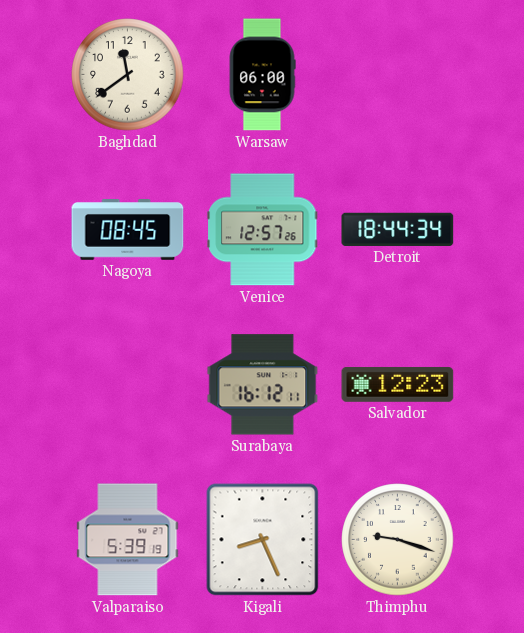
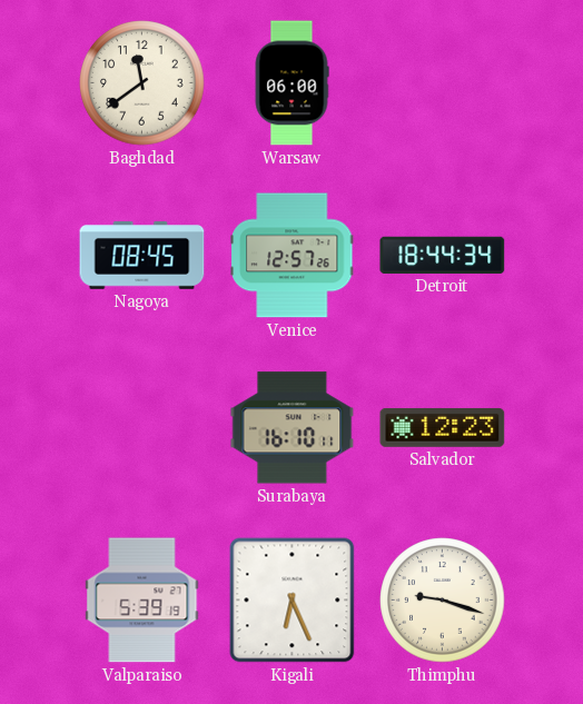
Surabaya: 16:12 -> 16:10
Kigali: 8:26 -> 6:26
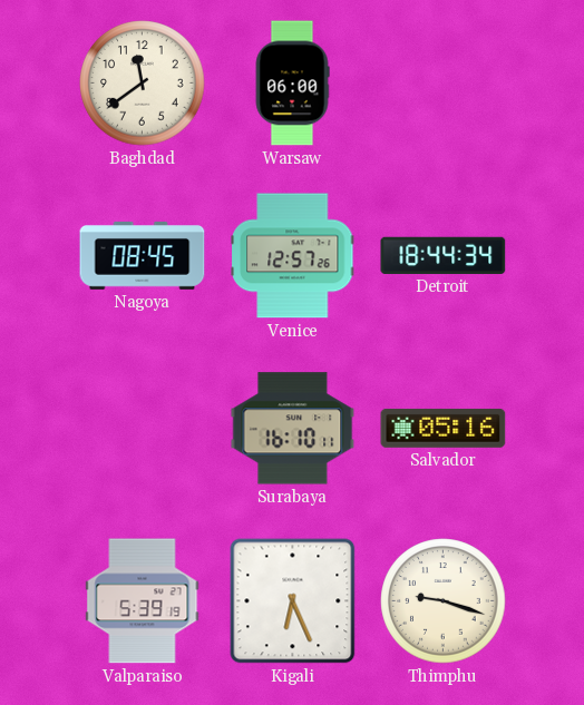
Salvador: 12:23 -> 05:16
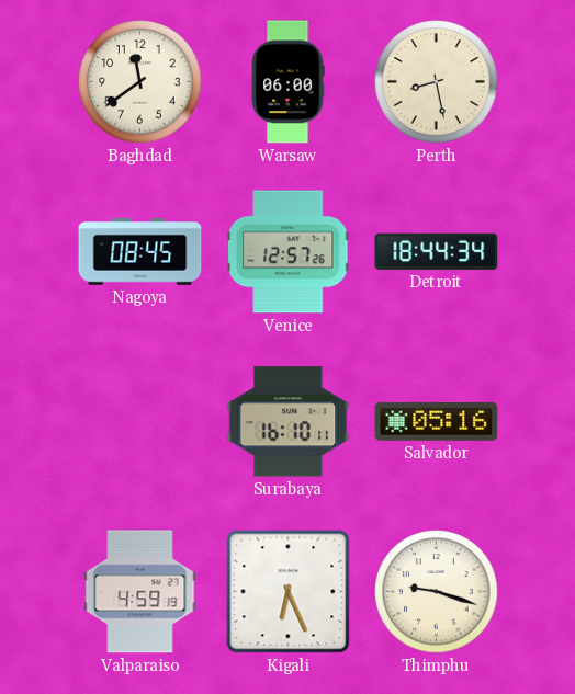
Perth: none -> 8:28
Valparaiso: 5:39 -> 4:59
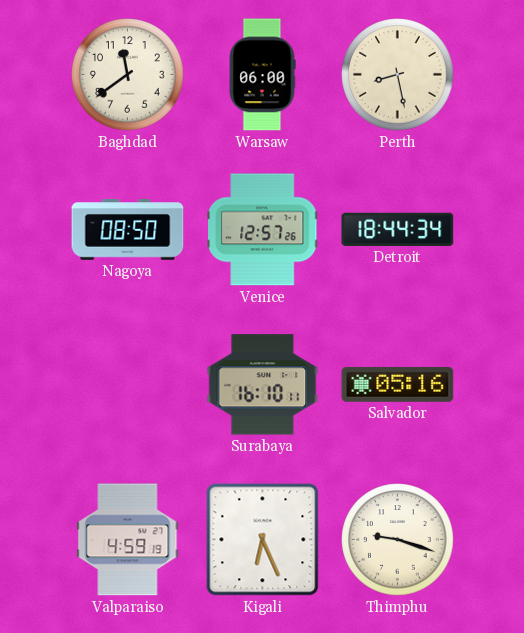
Nagoya: 08:45 -> 08:50
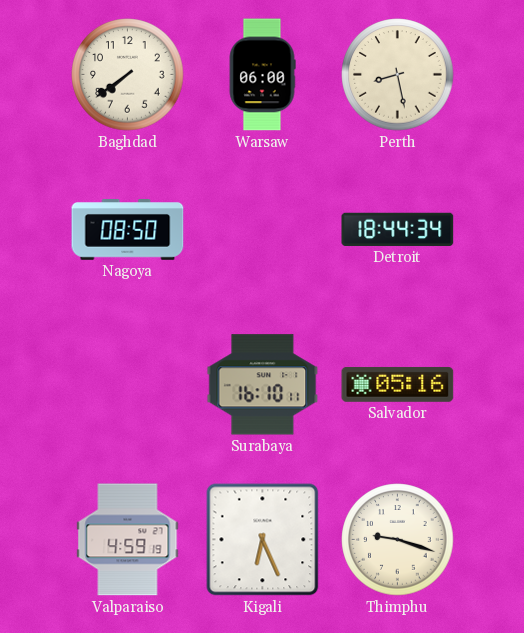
Baghdad: 11:39 -> 7:39
Venice: 12:57 -> none
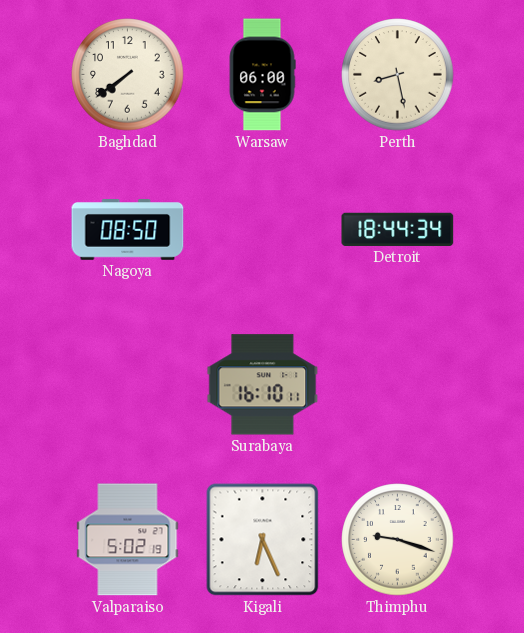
Salvador: 05:16 -> none
Valparaiso: 4:59 -> 5:02
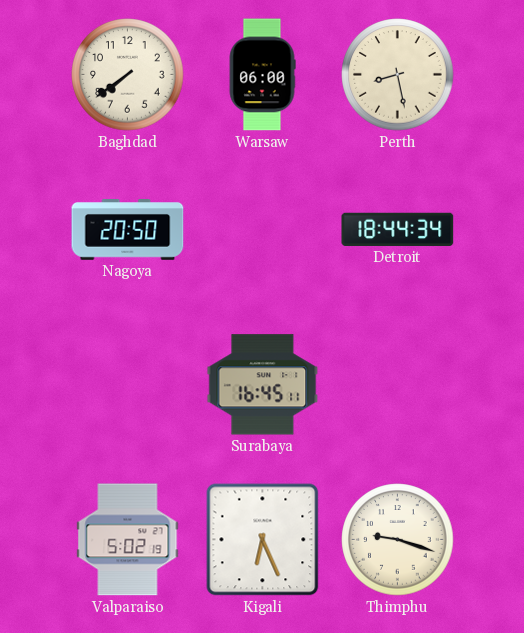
Nagoya: 08:50 -> 20:50
Surabaya: 16:10 -> 16:45
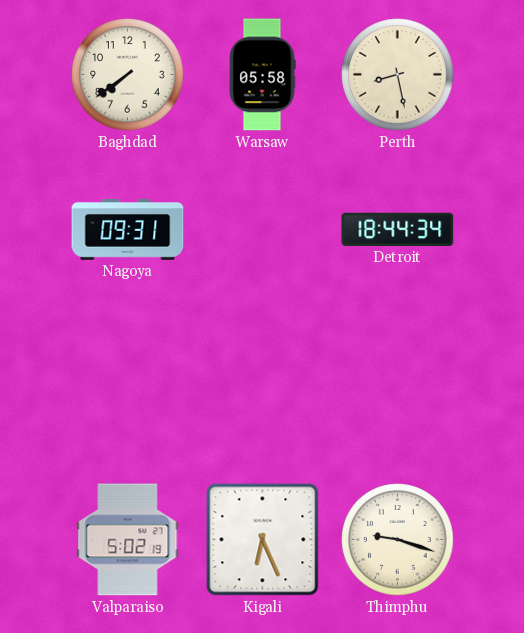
Warsaw: 06:00 -> 05:58
Nagoya: 20:50 -> 09:31
Surabaya: 16:45 -> none
